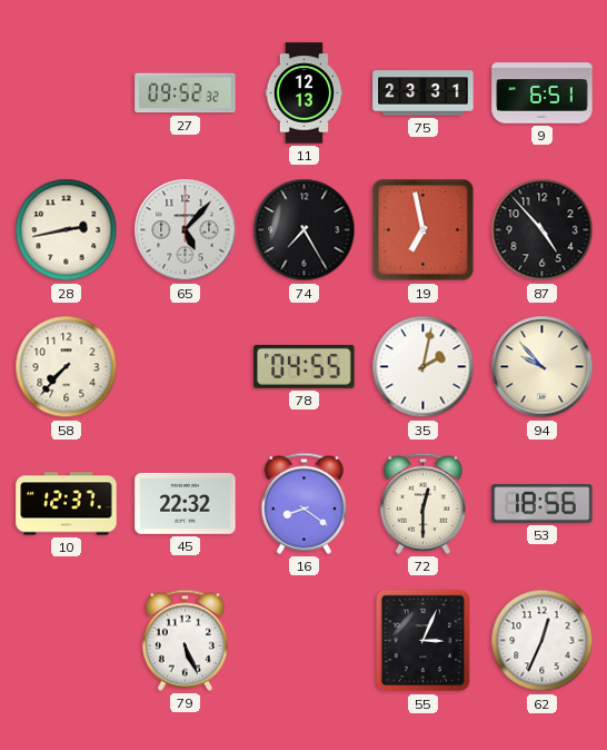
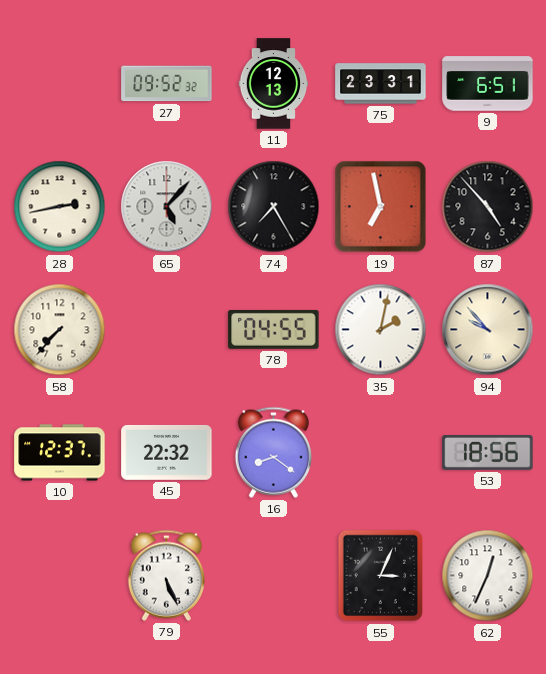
72: 12:30 -> none
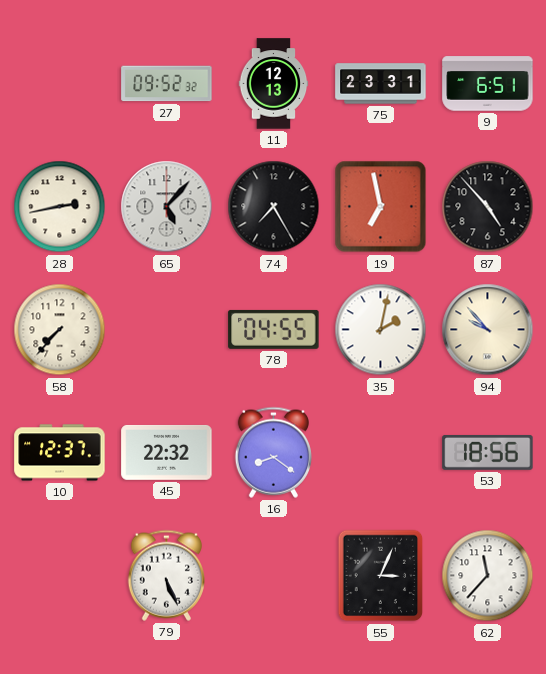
62: 12:34 -> 11:37
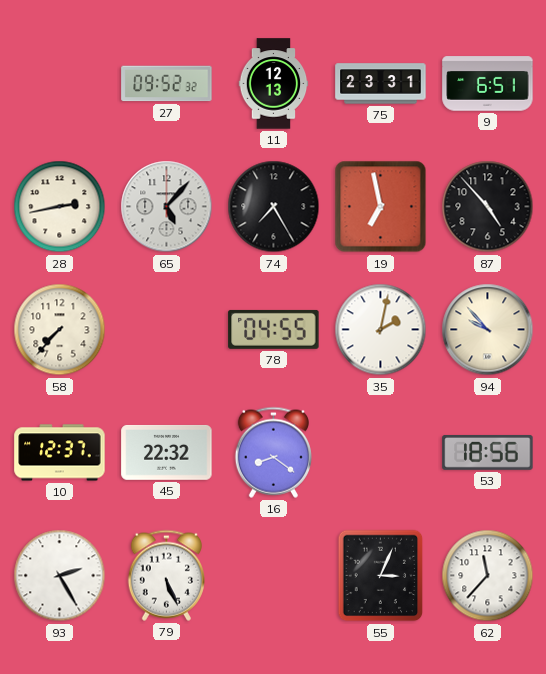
93: none -> 2:25
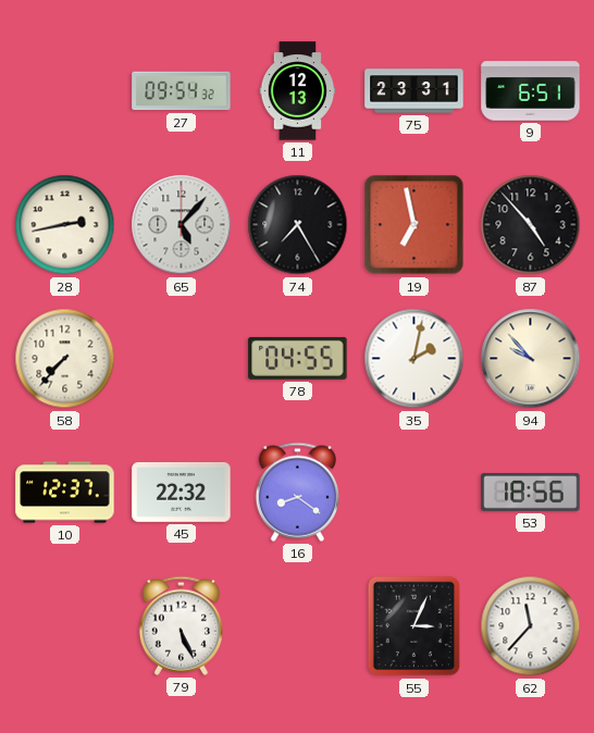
27: 09:52 -> 09:54
93: 2:25 -> none
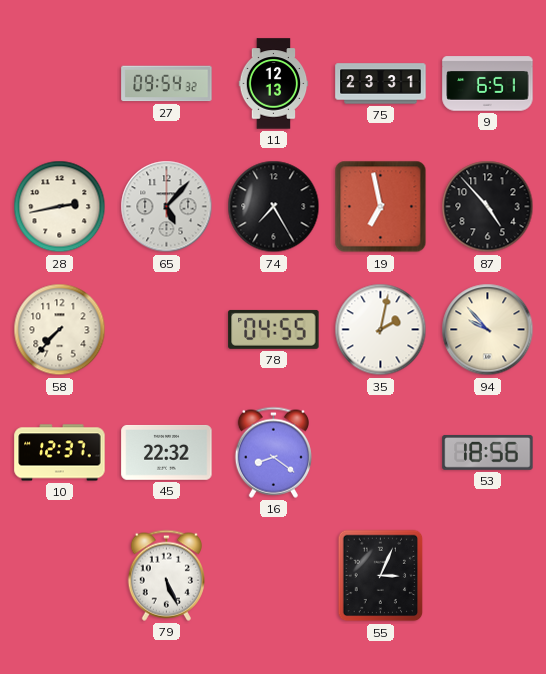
62: 11:37 -> none
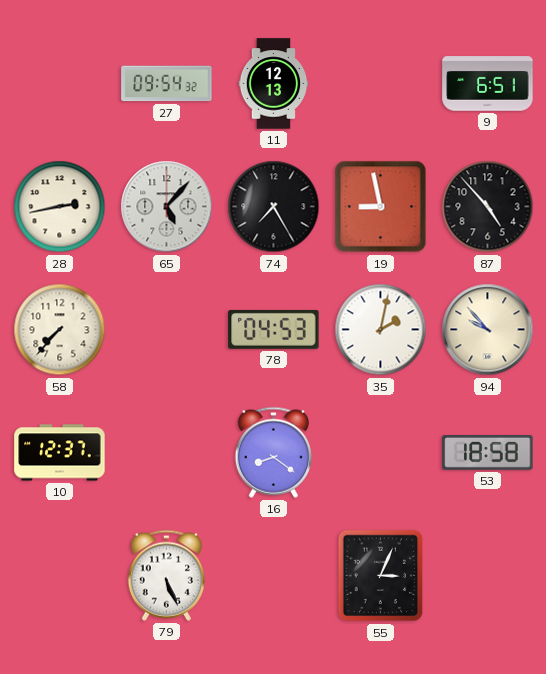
75: 23:31 -> none
19: 6:58 -> 8:58
78: 04:55 -> 04:53
45: 22:32 -> none
53: 18:56 -> 18:58
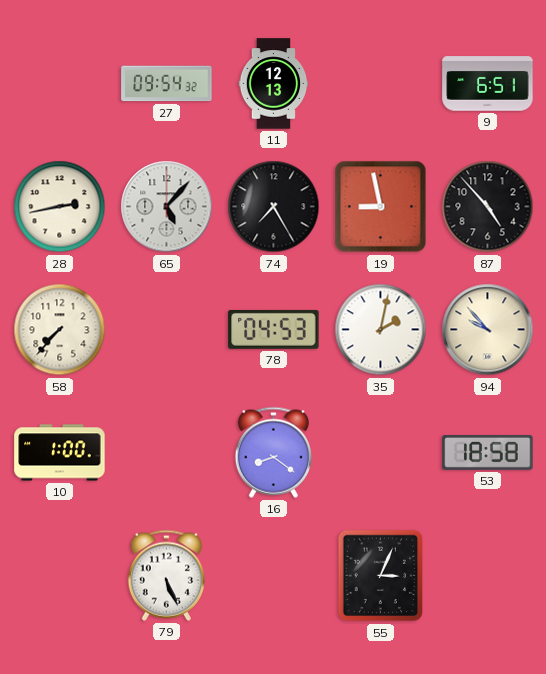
10: 12:37 -> 1:00
